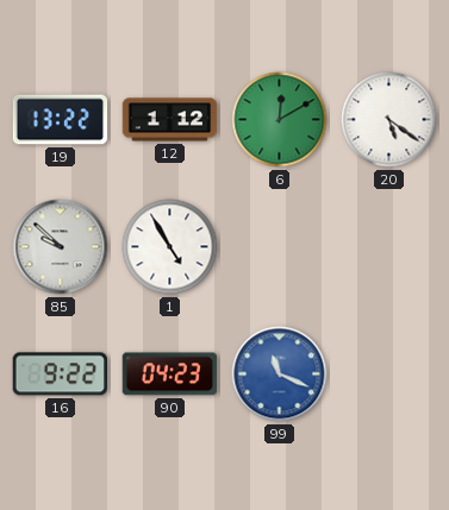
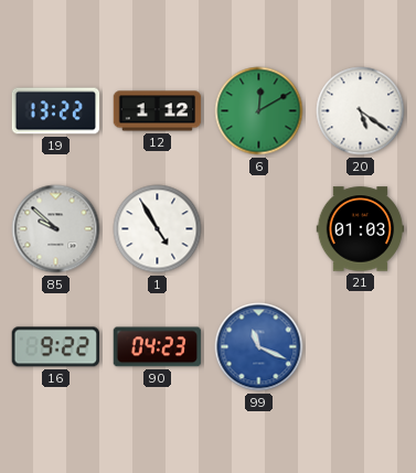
21: none -> 01:03
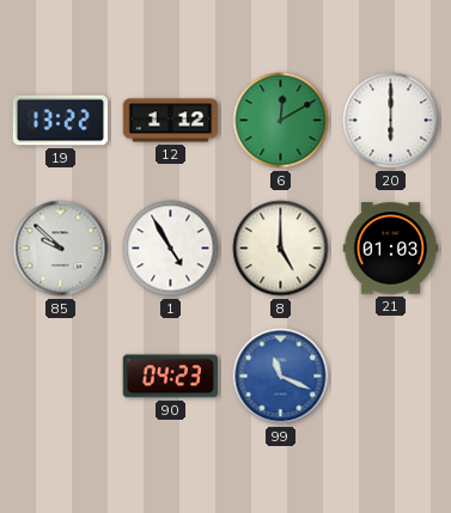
20: 5:21 -> 6:00
8: none -> 5:00
16: 9:22 -> none
